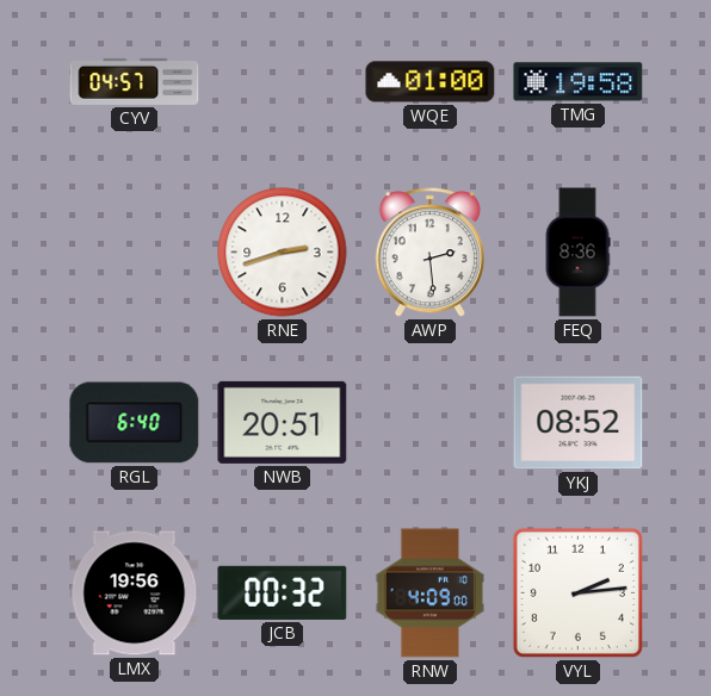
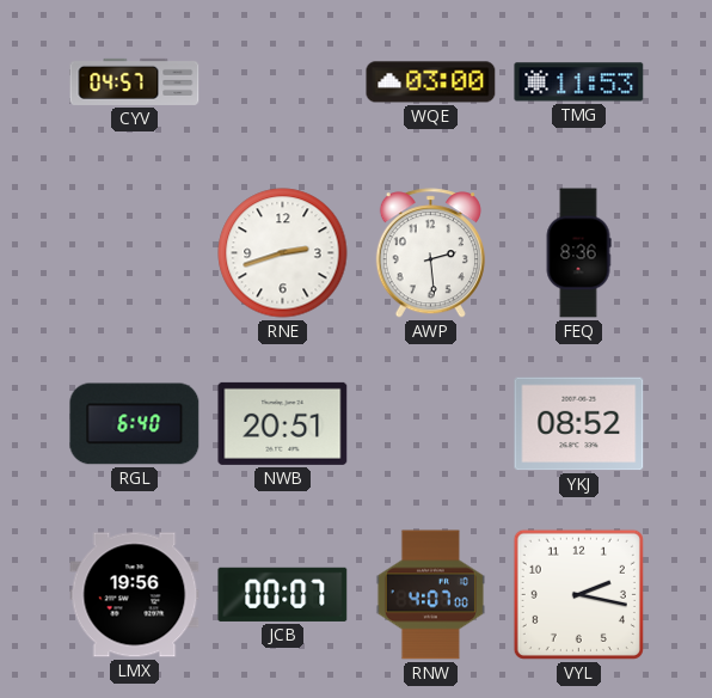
WQE: 01:00 -> 03:00
TMG: 19:58 -> 11:53
JCB: 00:32 -> 00:07
RNW: 4:09 -> 4:07
VYL: 2:14 -> 2:17
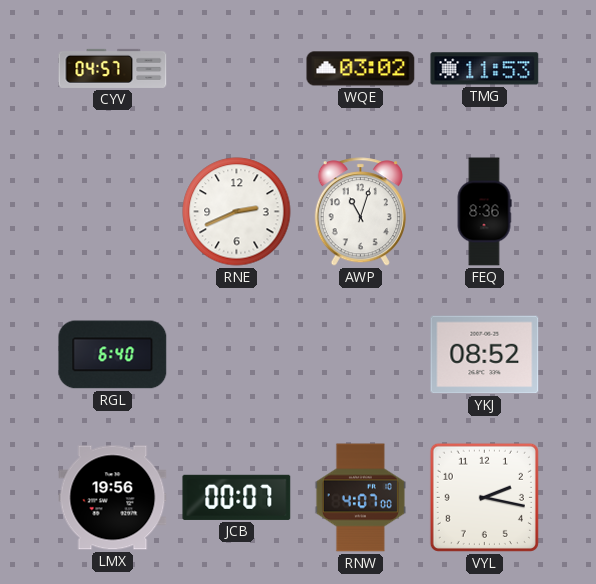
WQE: 03:00 -> 03:02
RNE: 2:42 -> 2:41
AWP: 2:29 -> 11:03
NWB: 20:51 -> none
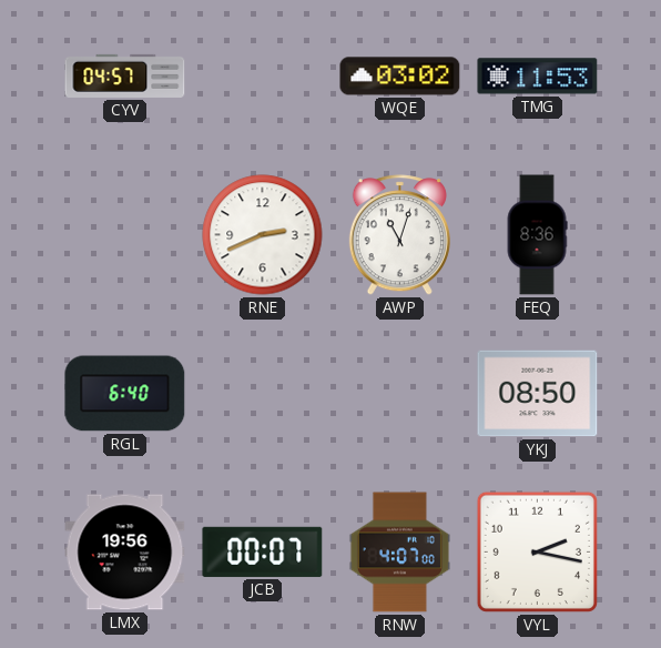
YKJ: 08:52 -> 08:50
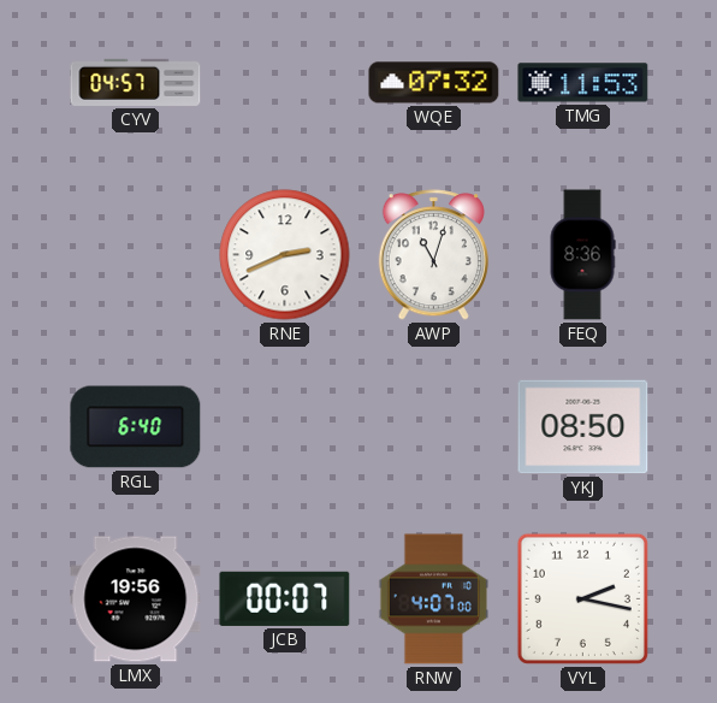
WQE: 03:02 -> 07:32
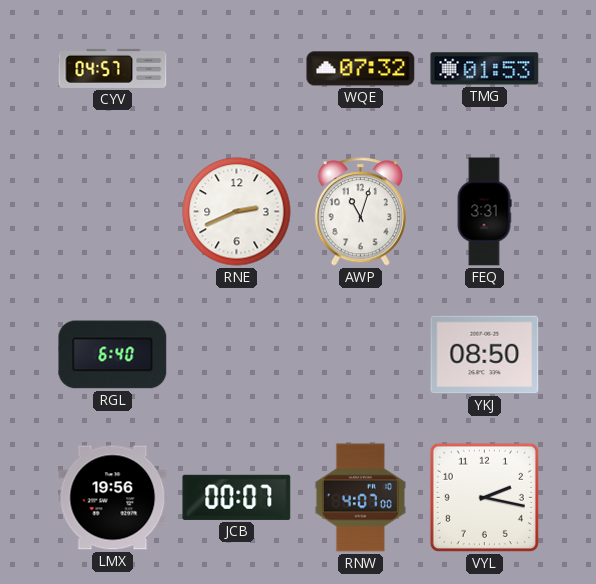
TMG: 11:53 -> 01:53
FEQ: 8:36 -> 3:31
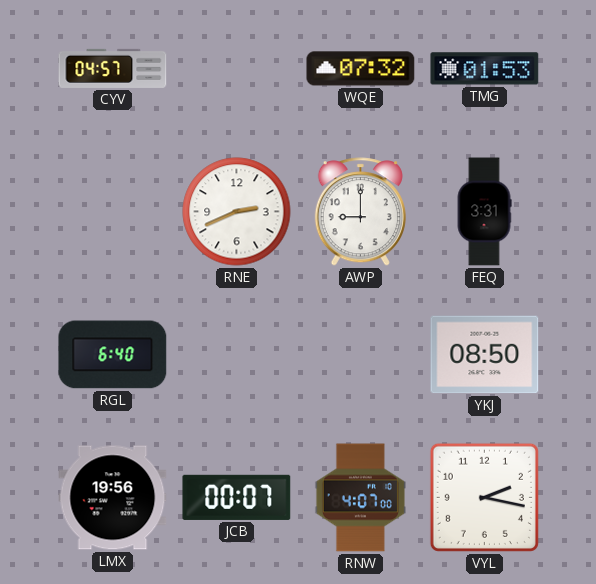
AWP: 11:03 -> 9:00
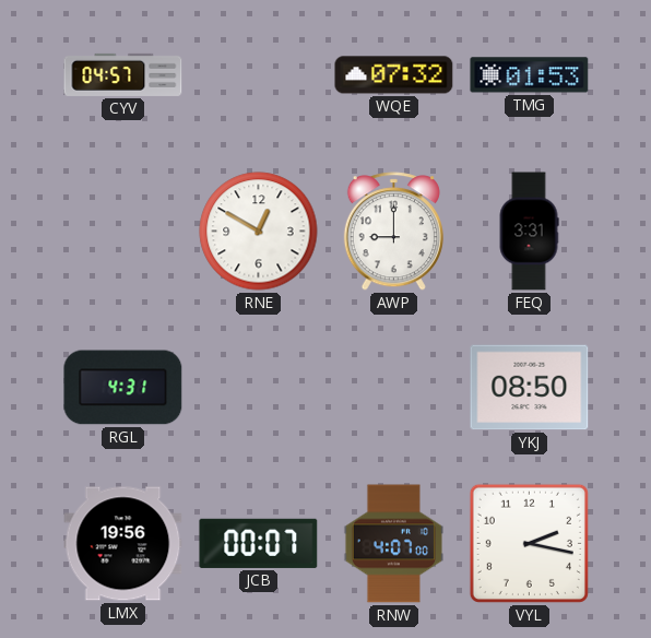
RNE: 2:41 -> 12:50
RGL: 6:40 -> 4:31
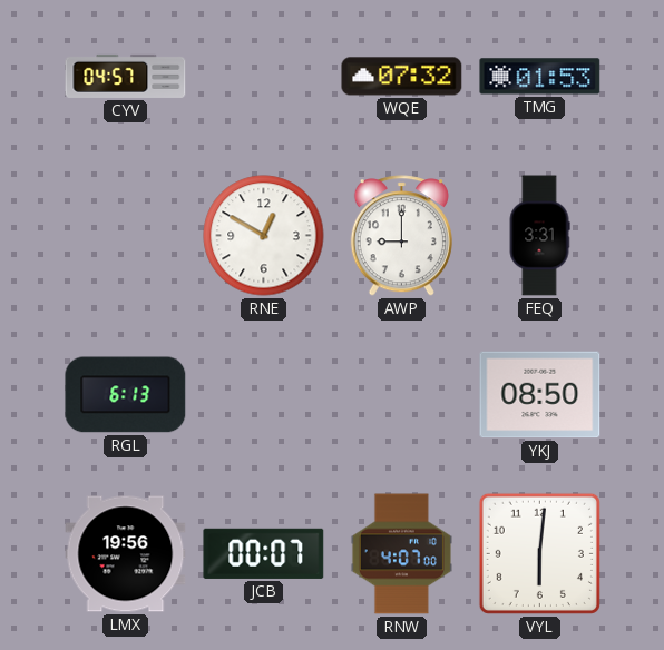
RGL: 4:31 -> 6:13
VYL: 2:17 -> 6:01
